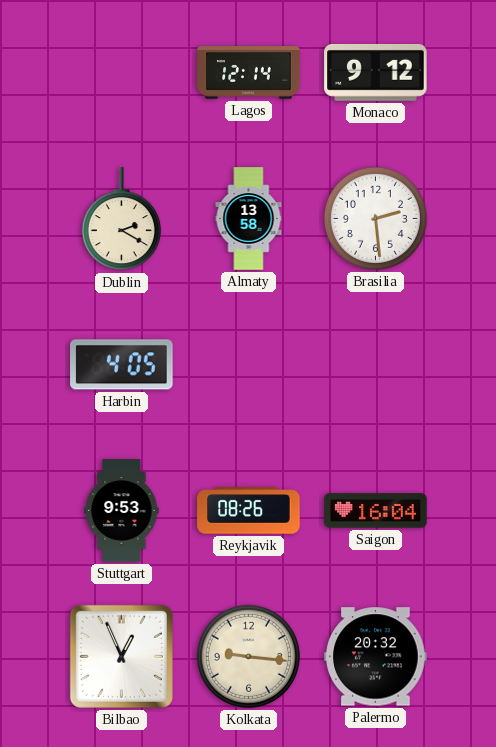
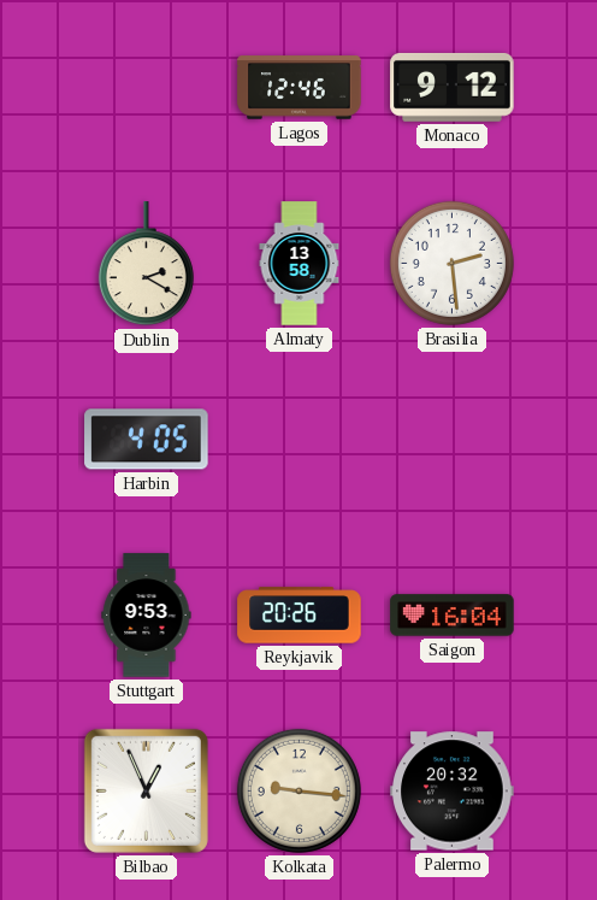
Lagos: 12:14 -> 12:46
Reykjavik: 08:26 -> 20:26
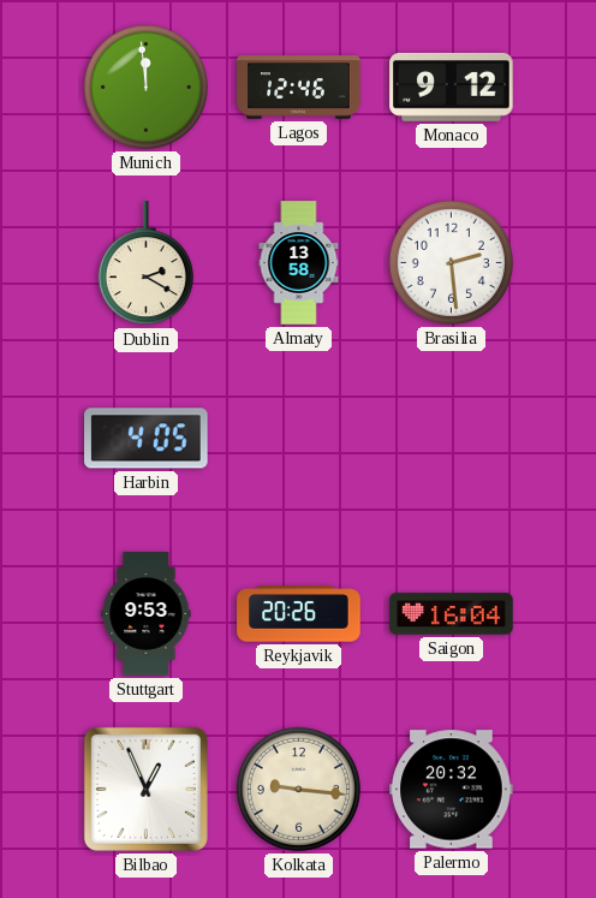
Munich: none -> 11:59
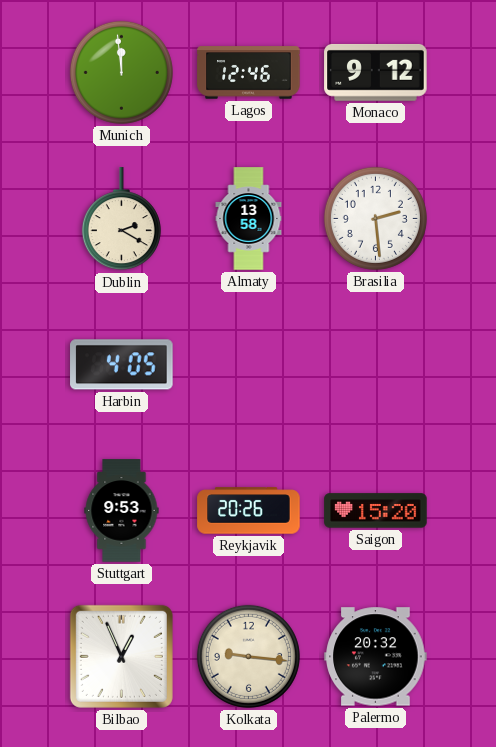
Saigon: 16:04 -> 15:20
